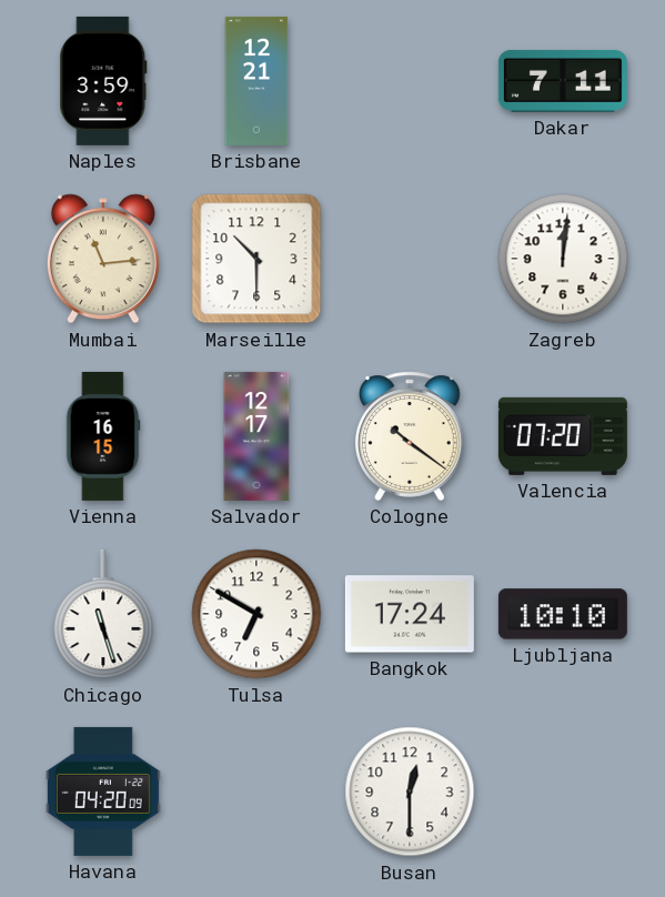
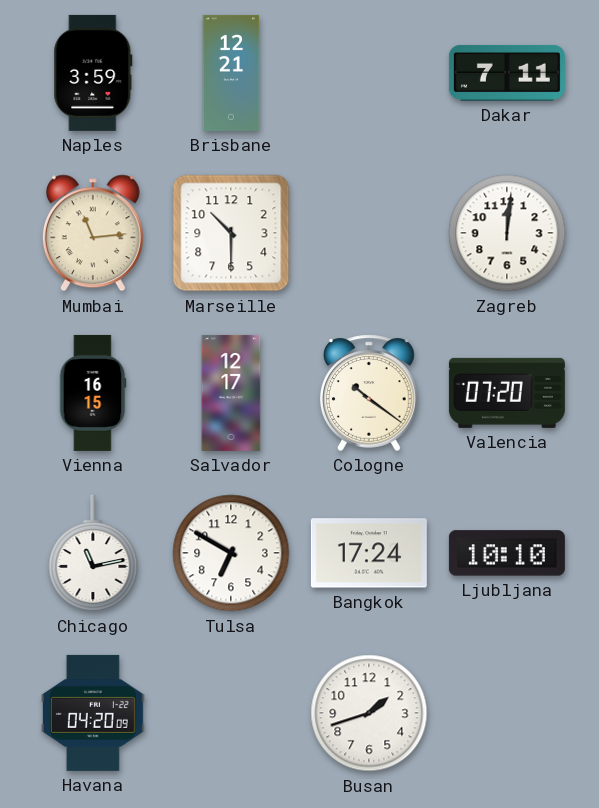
Chicago: 11:27 -> 11:13
Busan: 12:30 -> 1:42
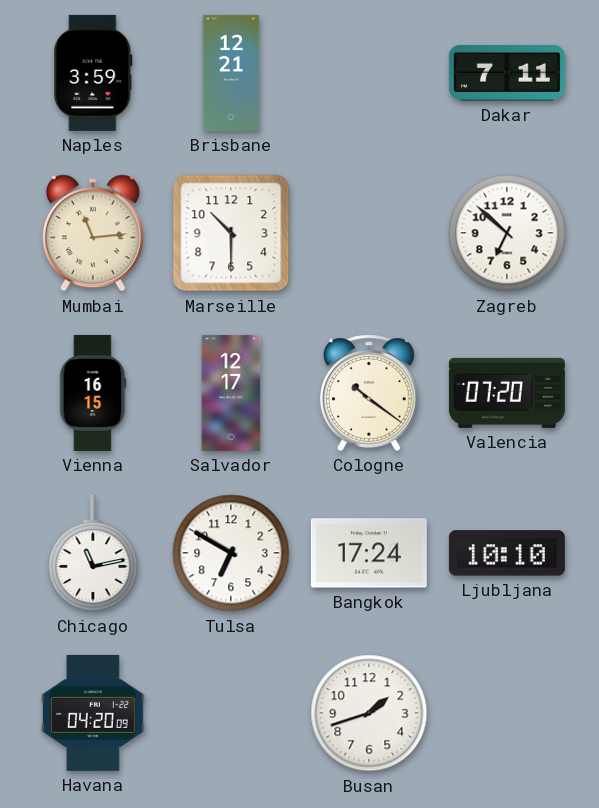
Zagreb: 12:01 -> 6:52
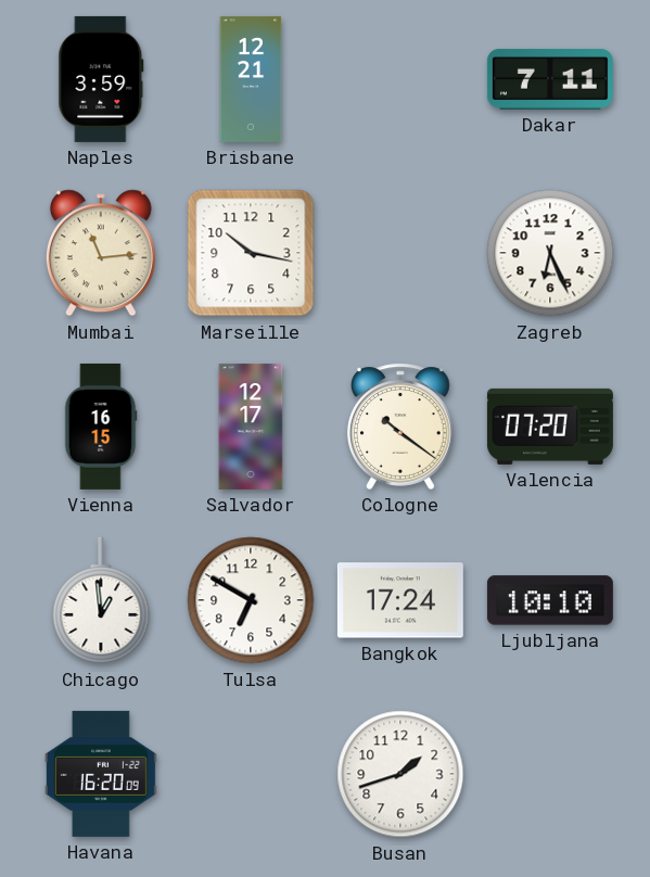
Marseille: 10:30 -> 10:17
Zagreb: 6:52 -> 6:26
Chicago: 11:13 -> 12:59
Havana: 04:20 -> 16:20
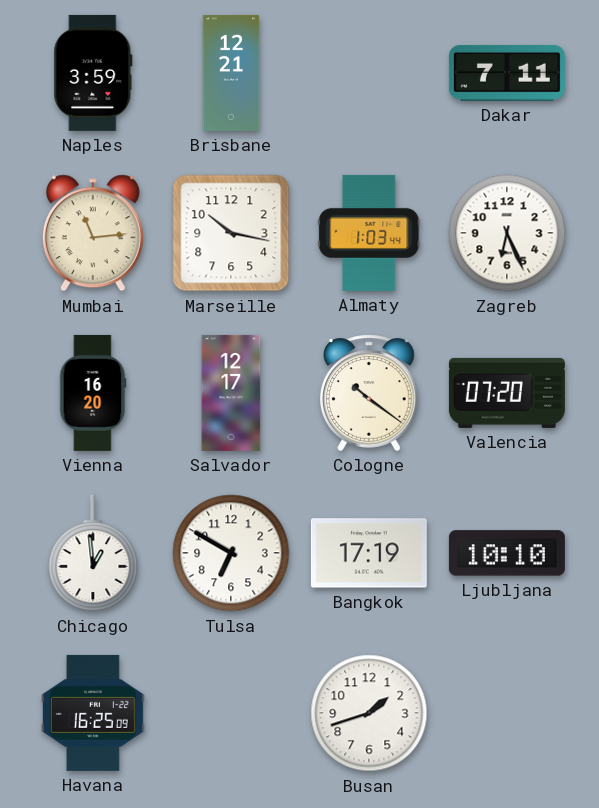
Almaty: none -> 1:03
Vienna: 16:15 -> 16:20
Bangkok: 17:24 -> 17:19
Havana: 16:20 -> 16:25
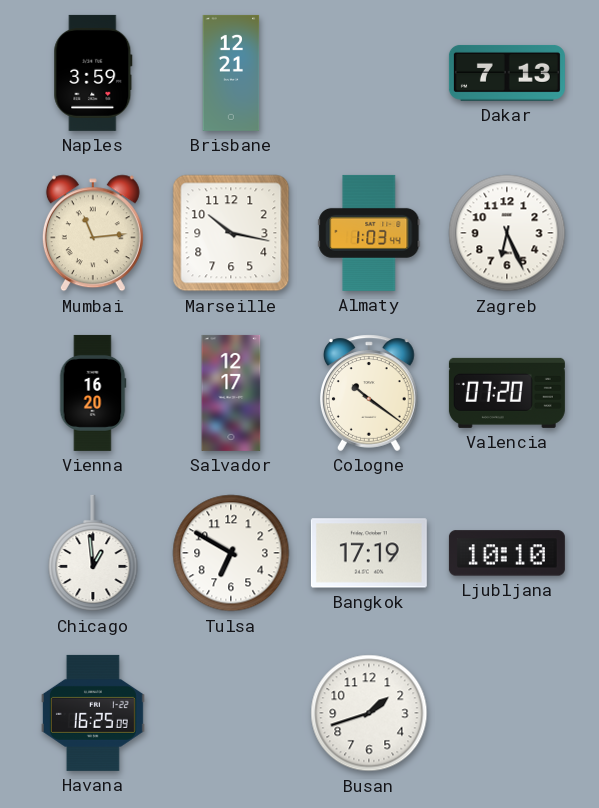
Dakar: 7:11 -> 7:13
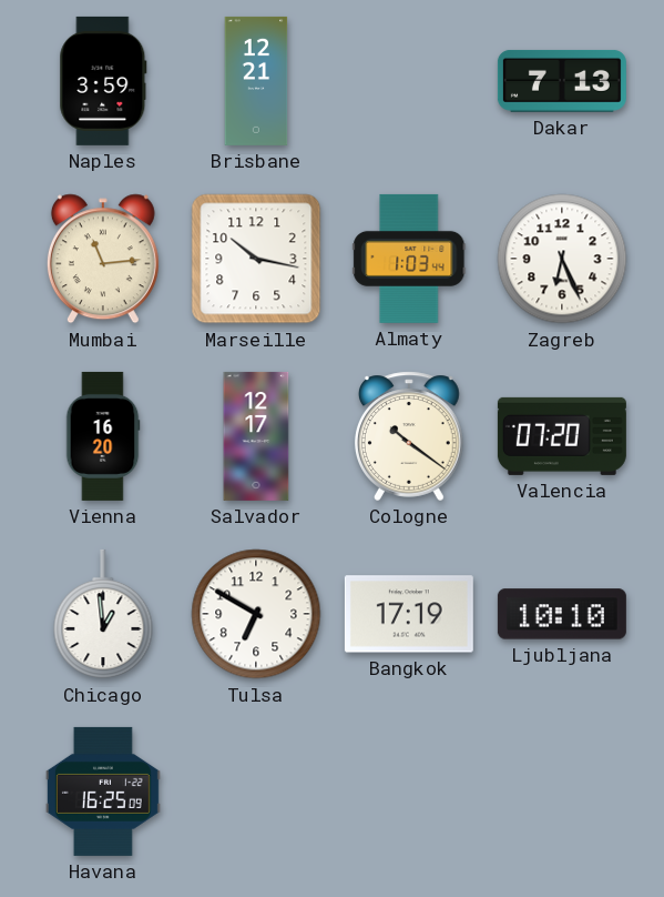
Busan: 1:42 -> none
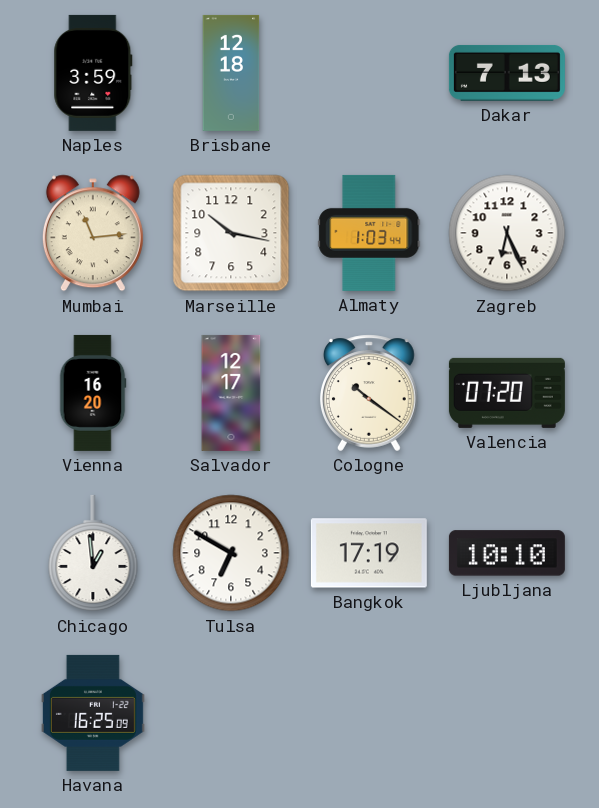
Brisbane: 12:21 -> 12:18
